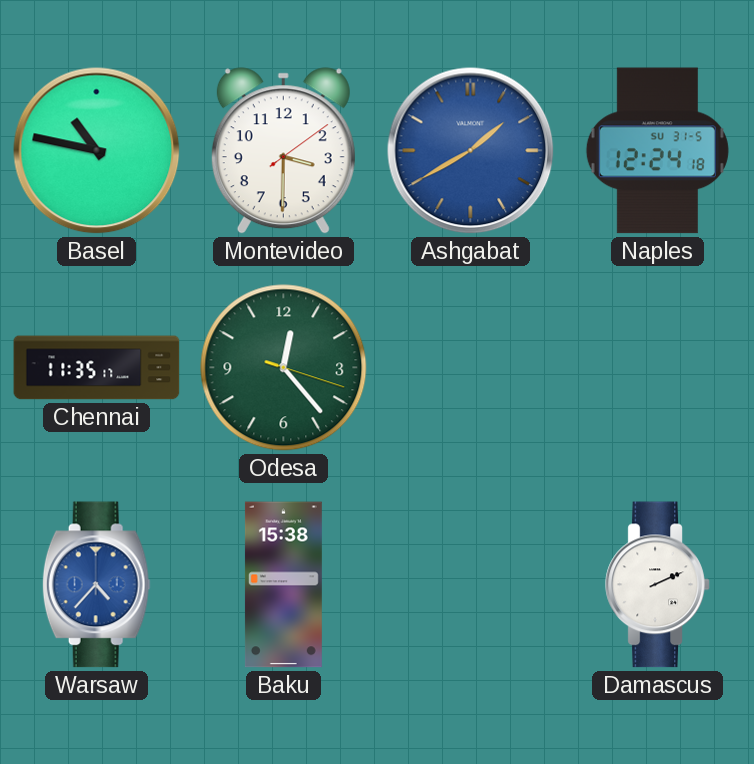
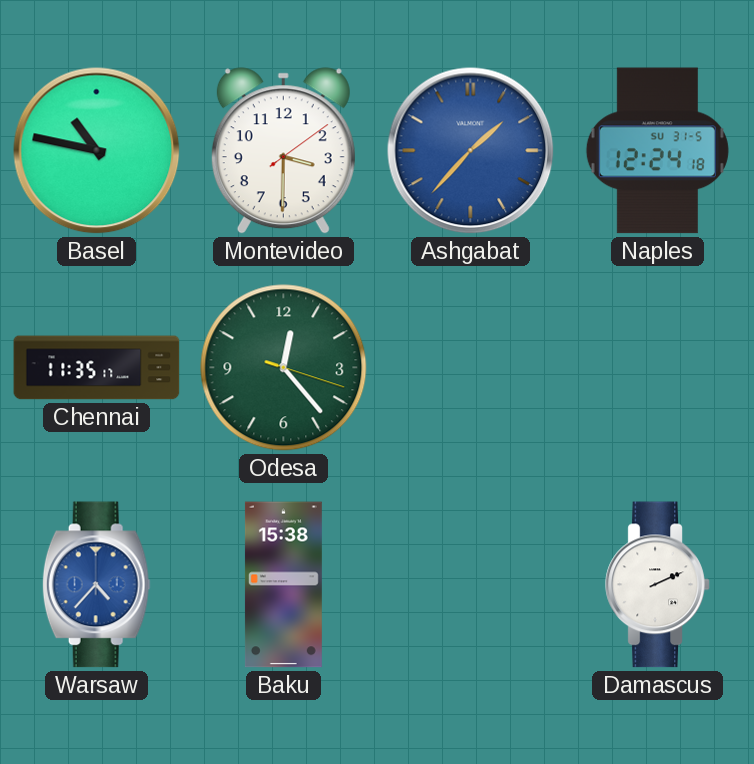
Ashgabat: 1:40 -> 1:37
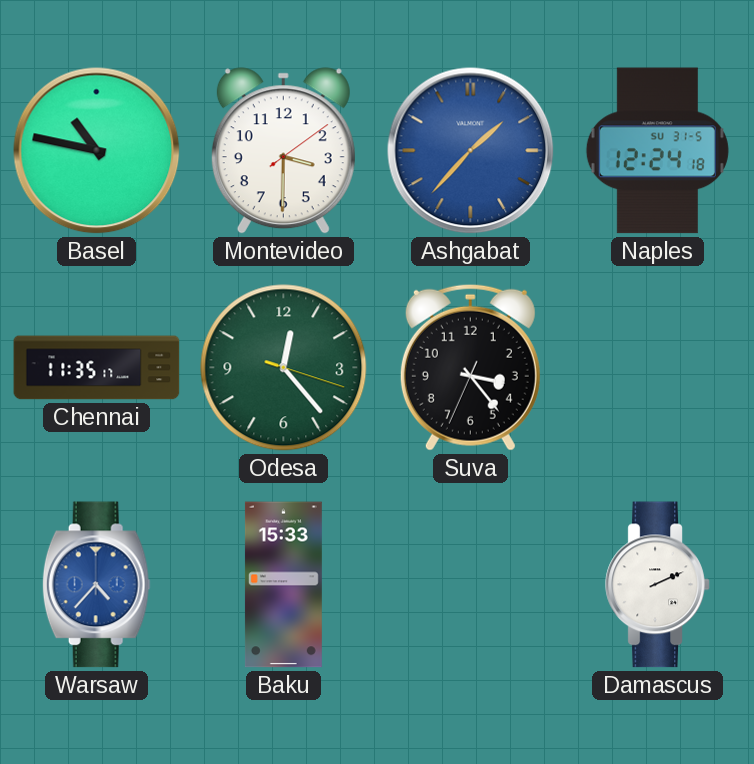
Suva: none -> 3:23
Baku: 15:38 -> 15:33
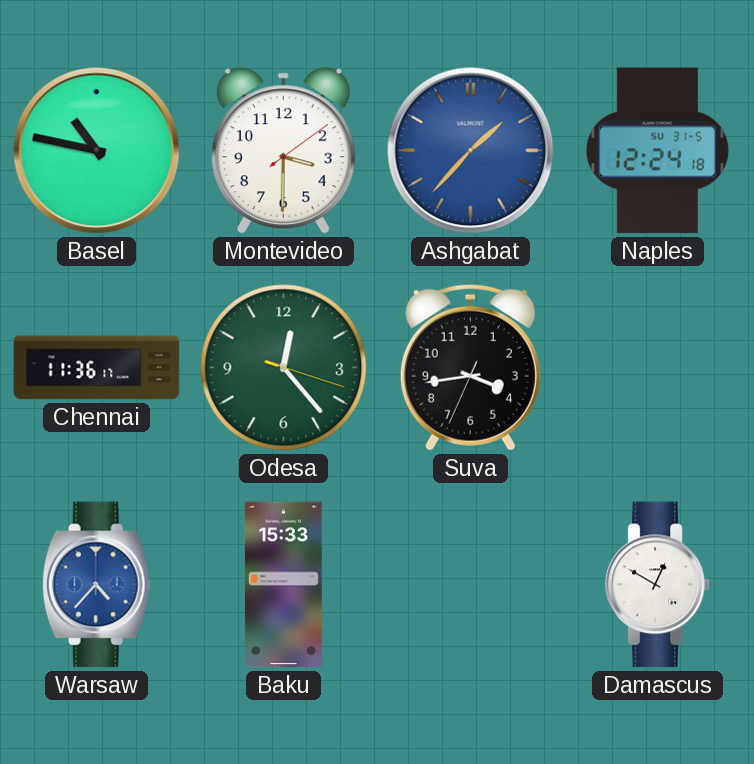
Chennai: 11:35 -> 11:36
Suva: 3:23 -> 3:43
Damascus: 2:11 -> 12:50
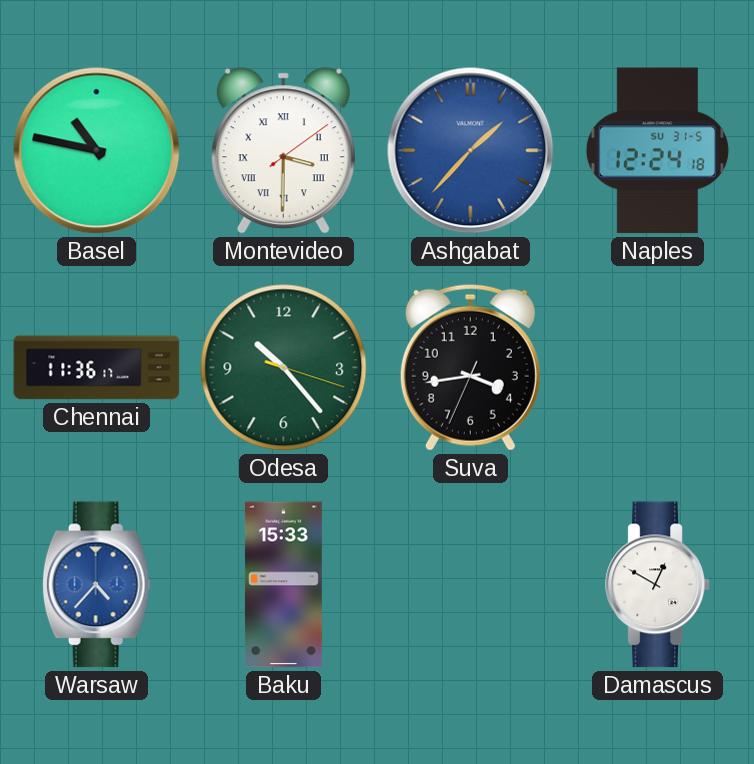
Montevideo numerals: Arabic -> Roman
Odesa: 12:23 -> 10:23
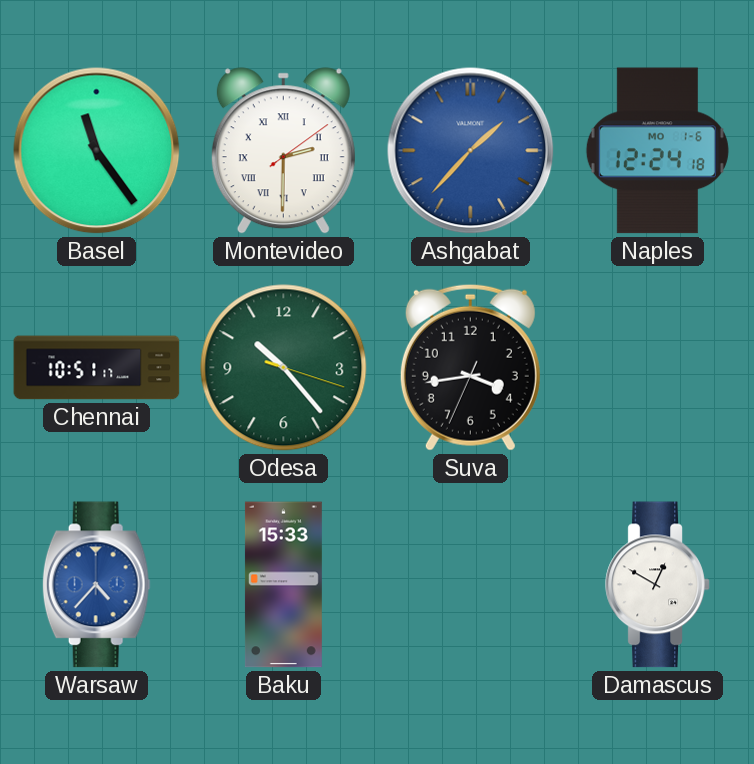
Basel: 10:47 -> 11:24
Montevideo: 3:30 -> 2:30
Naples date: SU 31-5 -> MO 1-6
Chennai: 11:36 -> 10:51
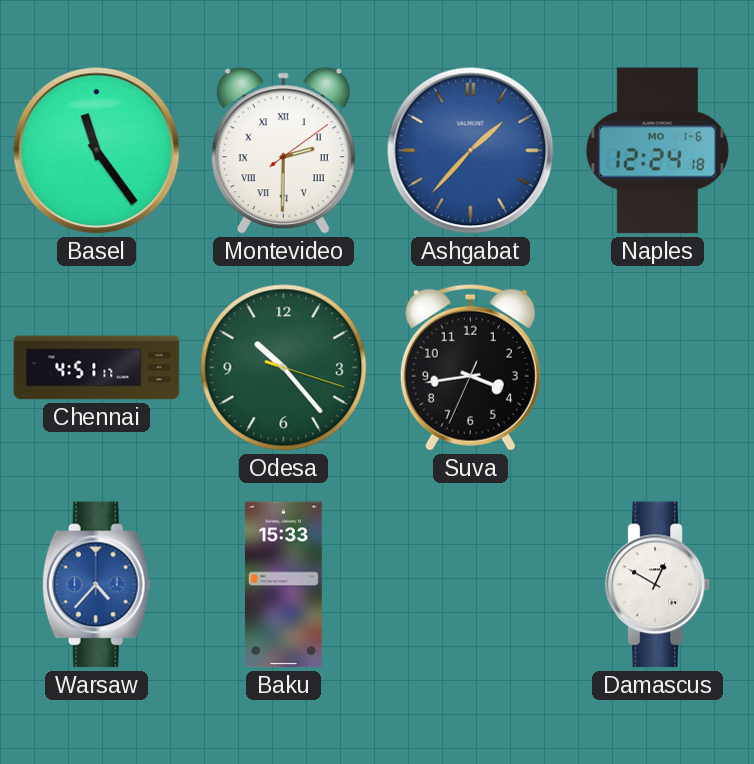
Chennai: 10:51 -> 4:51
